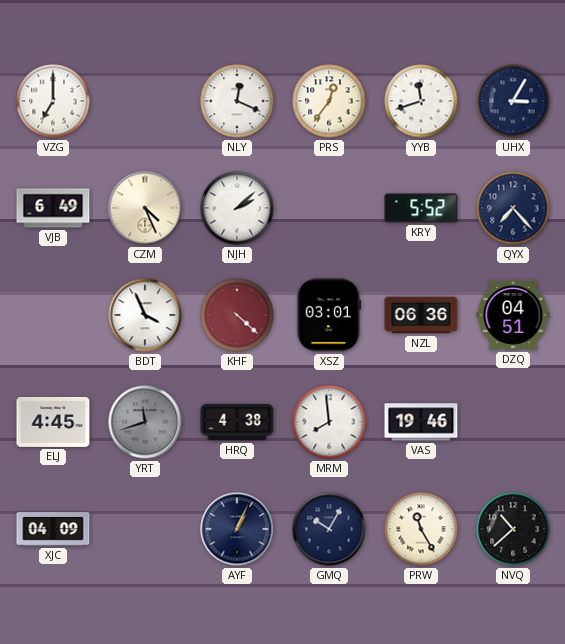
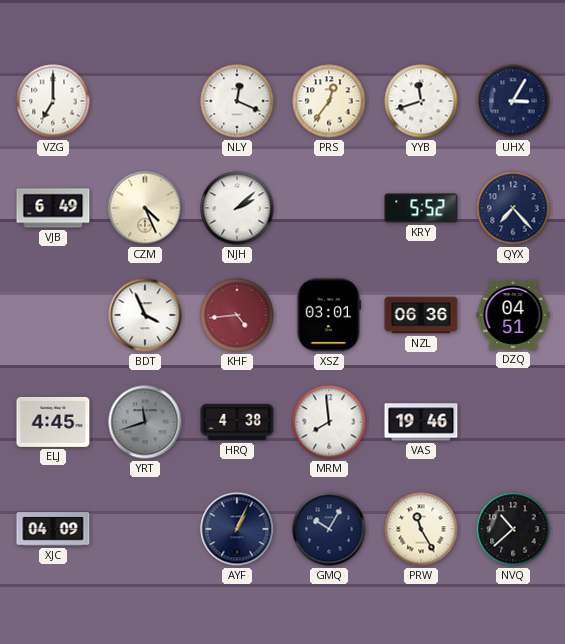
KHF: 4:22 -> 4:44
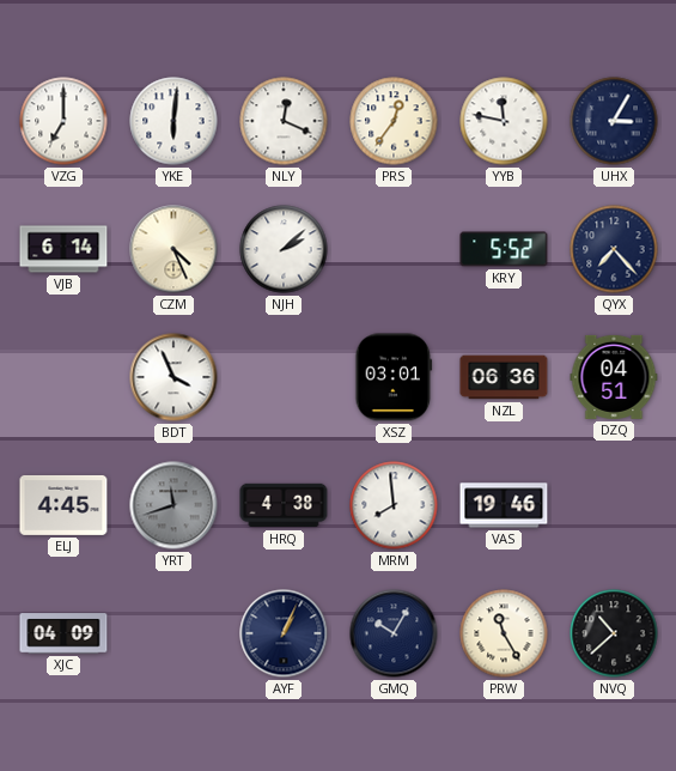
YKE: none -> 6:01
YYB: 11:42 -> 11:47
VJB: 6:49 -> 6:14
KHF: 4:44 -> none
